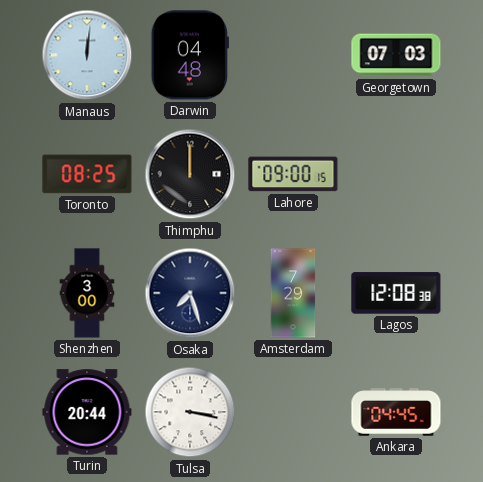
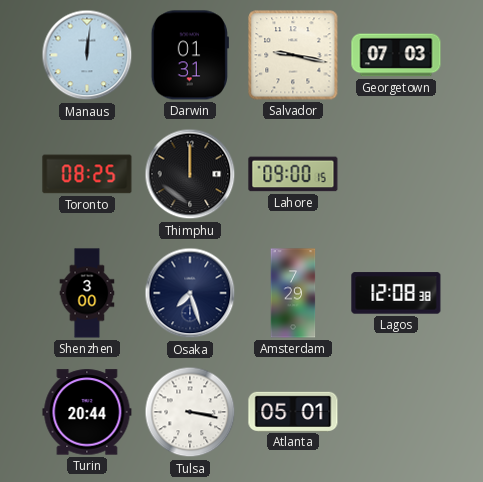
Darwin: 04:48 -> 01:31
Salvador: none -> 9:17
Atlanta: none -> 05:01
Ankara: 04:45 -> none
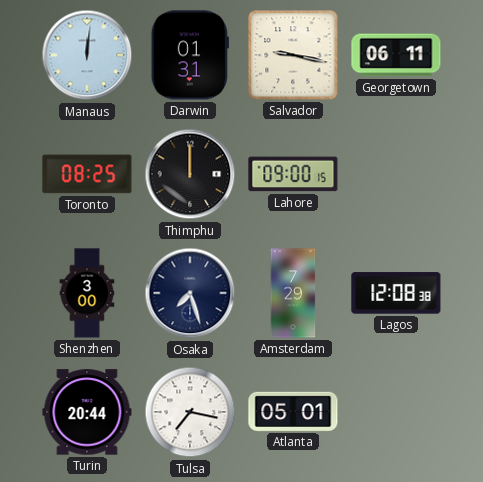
Georgetown: 07:03 -> 06:11
Tulsa: 3:17 -> 7:17
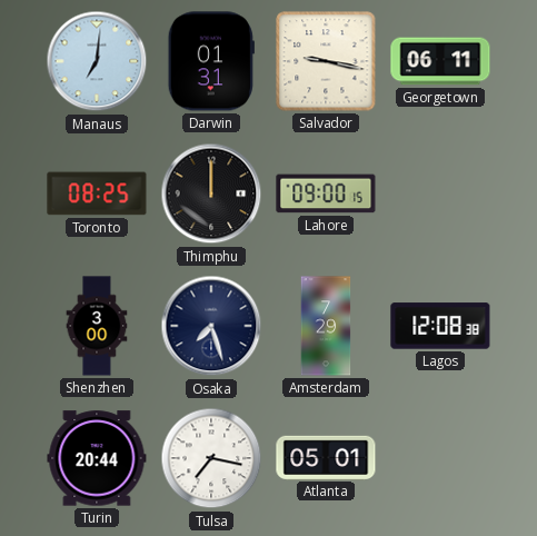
Manaus: 12:01 -> 7:01
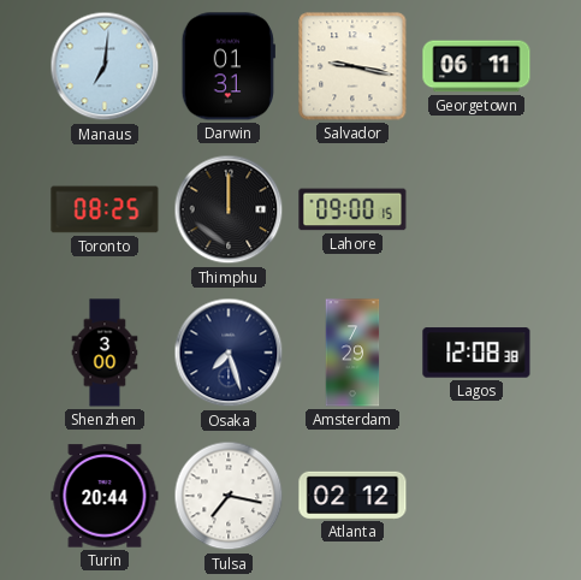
Atlanta: 05:01 -> 02:12
